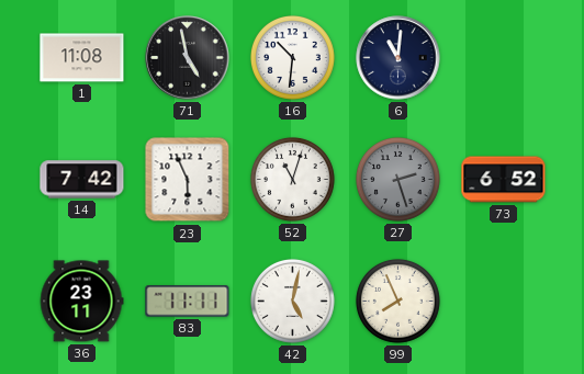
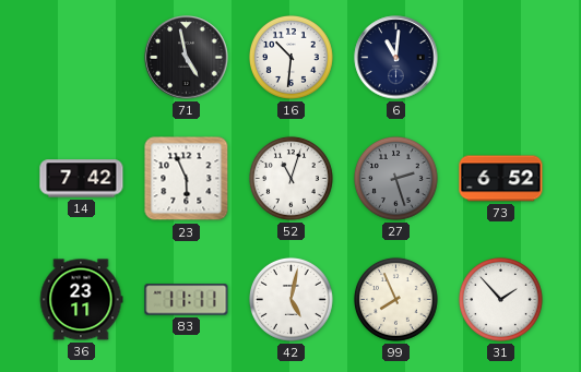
1: 11:08 -> none
31: none -> 1:53
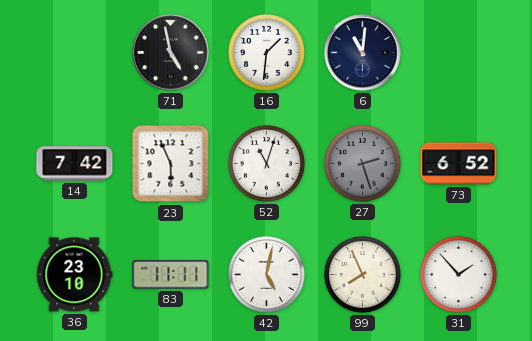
16: 10:31 -> 1:31
36: 23:11 -> 23:10
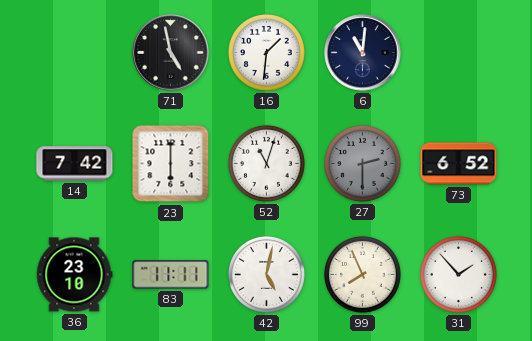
23: 5:56 -> 6:00
27: 2:27 -> 2:30
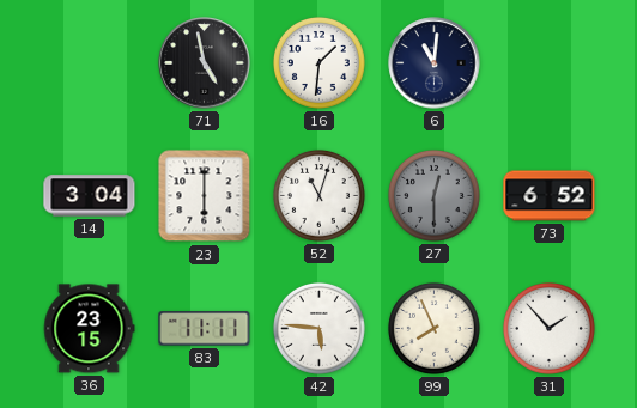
14: 7:42 -> 3:04
27: 2:30 -> 12:30
36: 23:10 -> 23:15
42: 5:02 -> 5:46
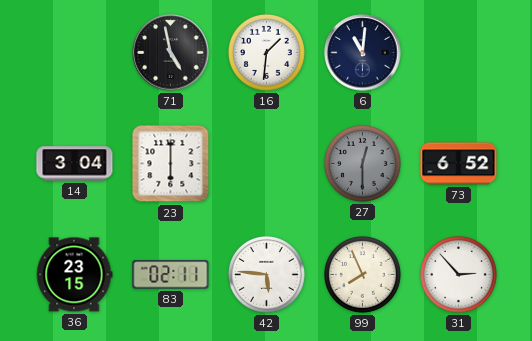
52: 11:03 -> none
83: 11:11 -> 02:11
31: 1:53 -> 2:53
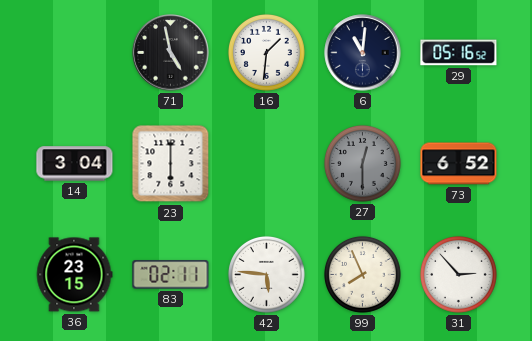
29: none -> 05:16
